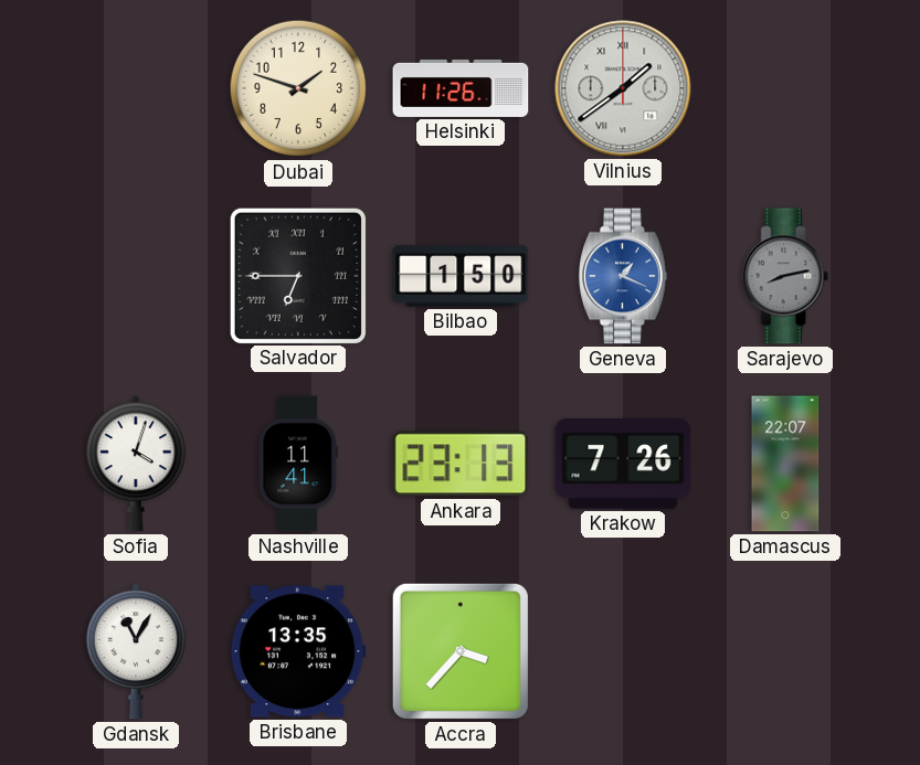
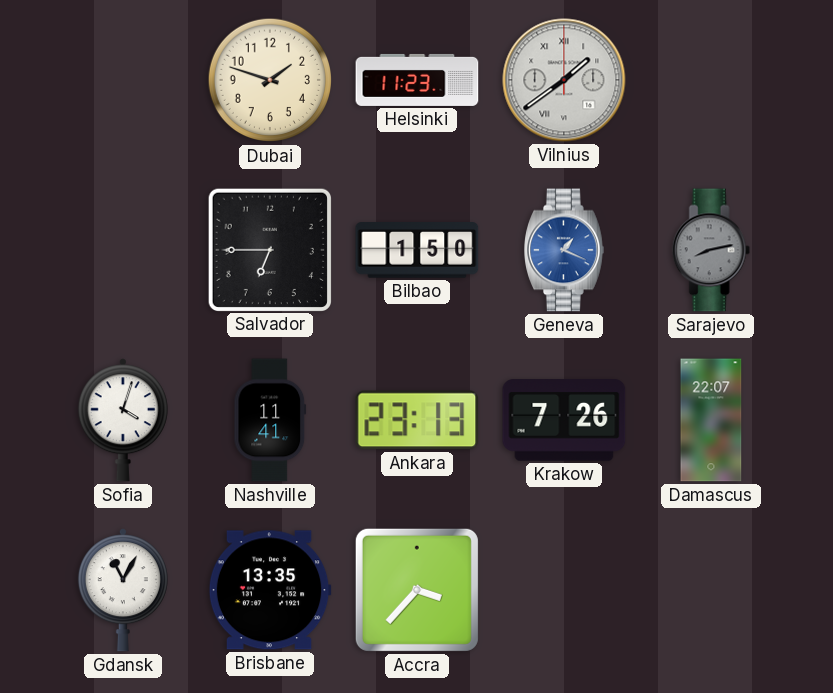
Helsinki: 11:26 -> 11:23
Salvador numerals: Roman -> Arabic
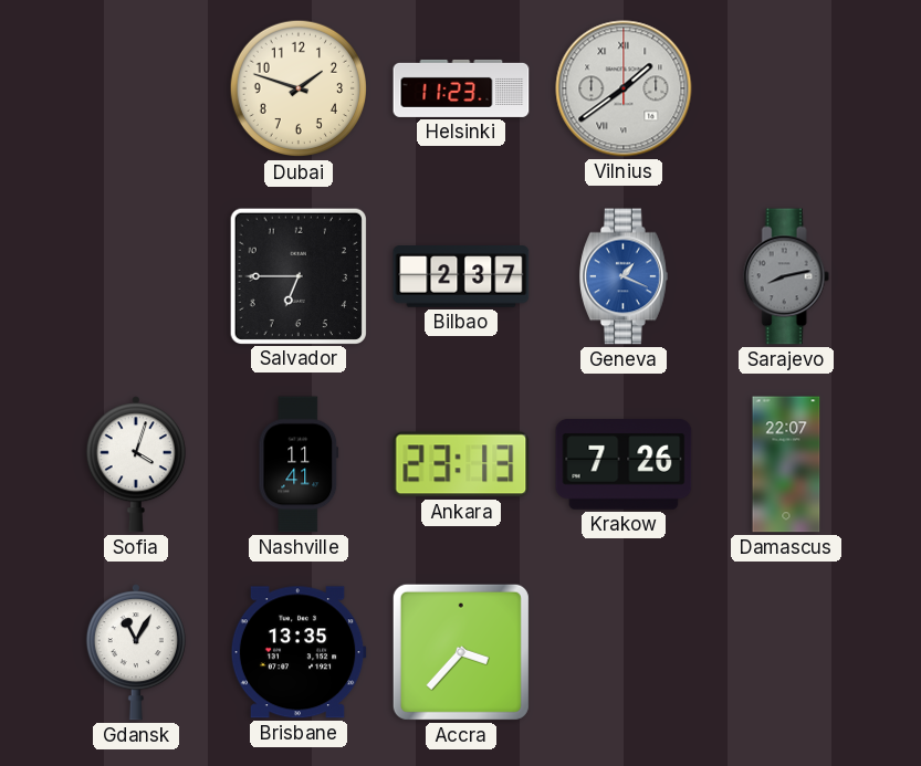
Bilbao: 1:50 -> 2:37
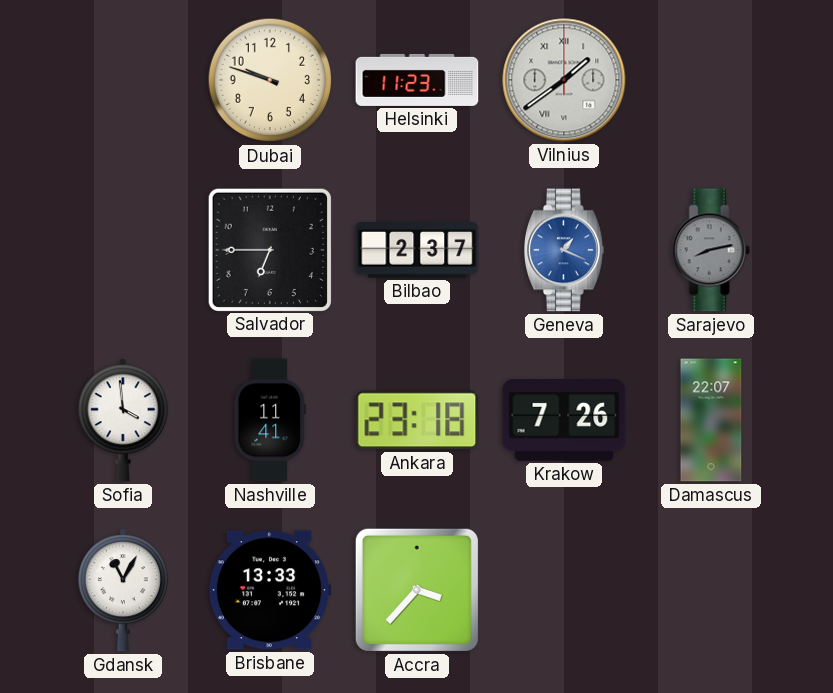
Dubai: 1:48 -> 9:48
Sofia: 4:03 -> 3:59
Ankara: 23:13 -> 23:18
Brisbane: 13:35 -> 13:33
